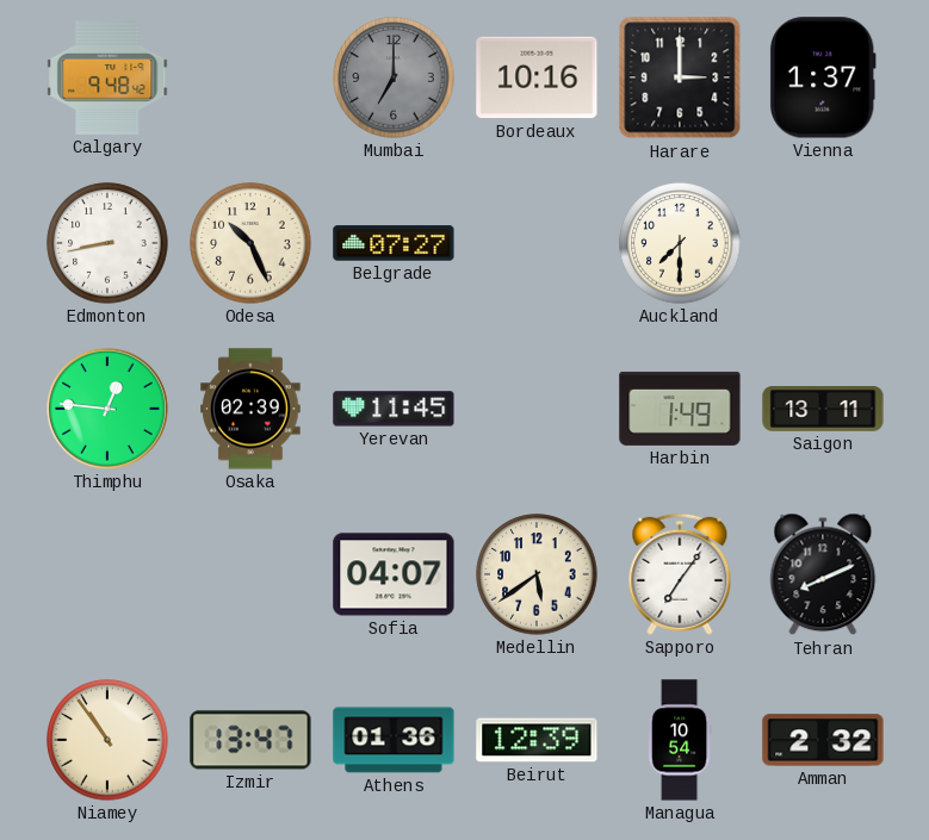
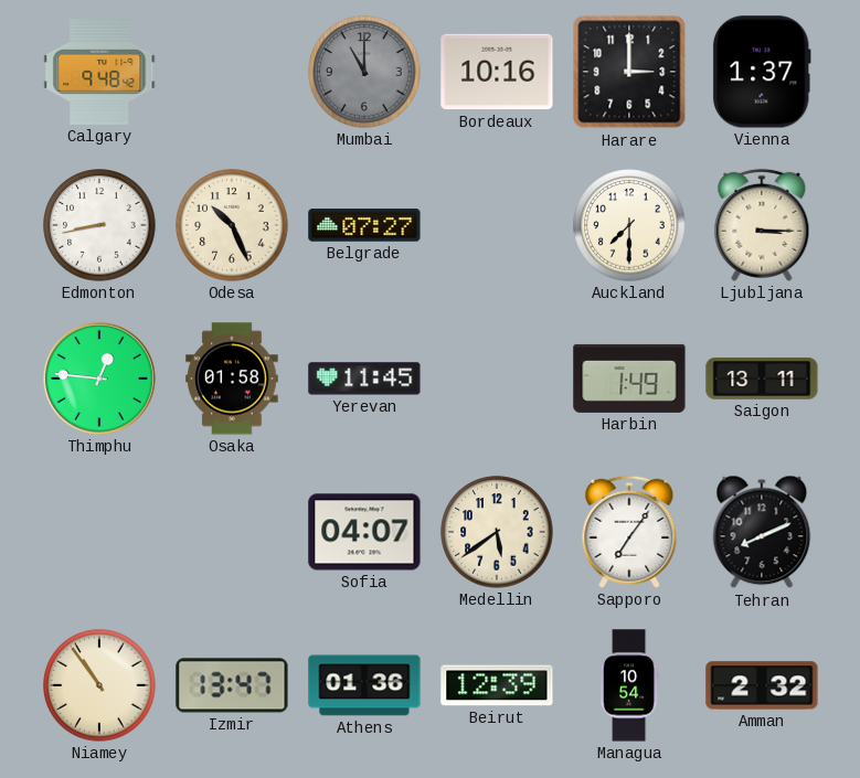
Mumbai: 7:00 -> 11:00
Ljubljana: none -> 3:15
Osaka: 02:39 -> 01:58
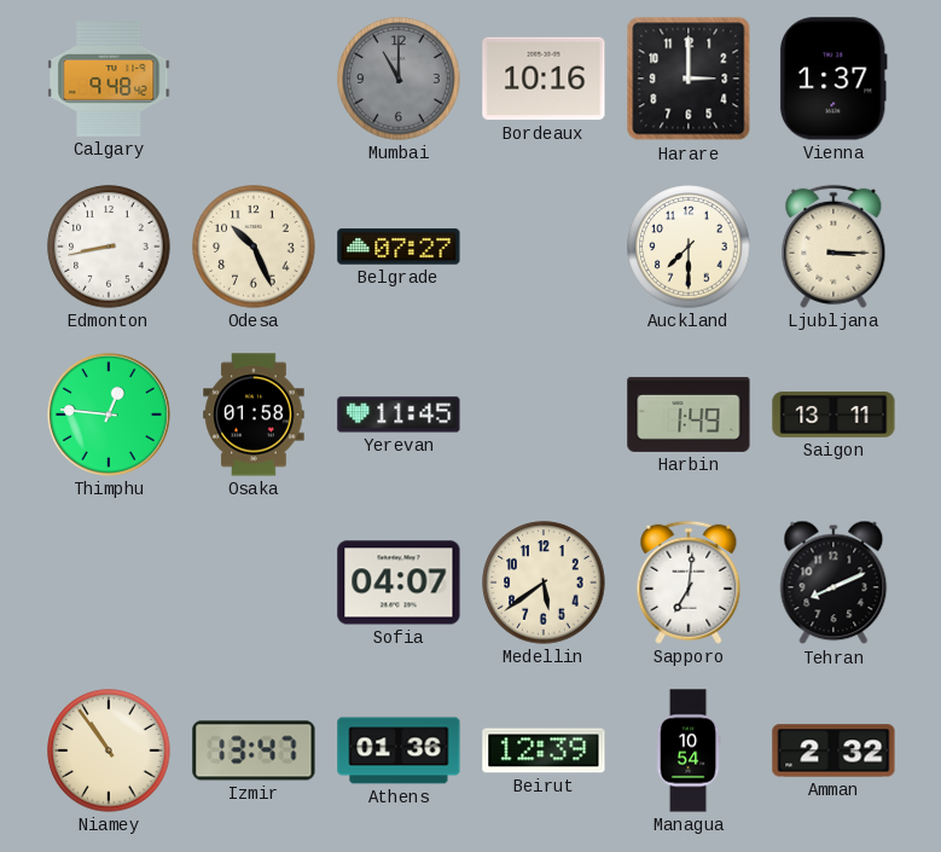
Sapporo: 7:06 -> 7:01
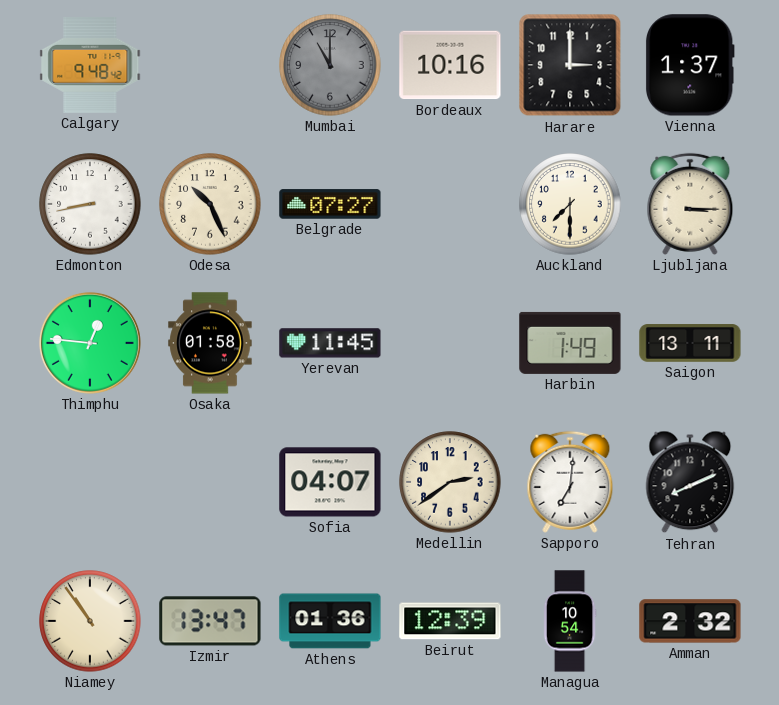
Medellin: 5:39 -> 2:39
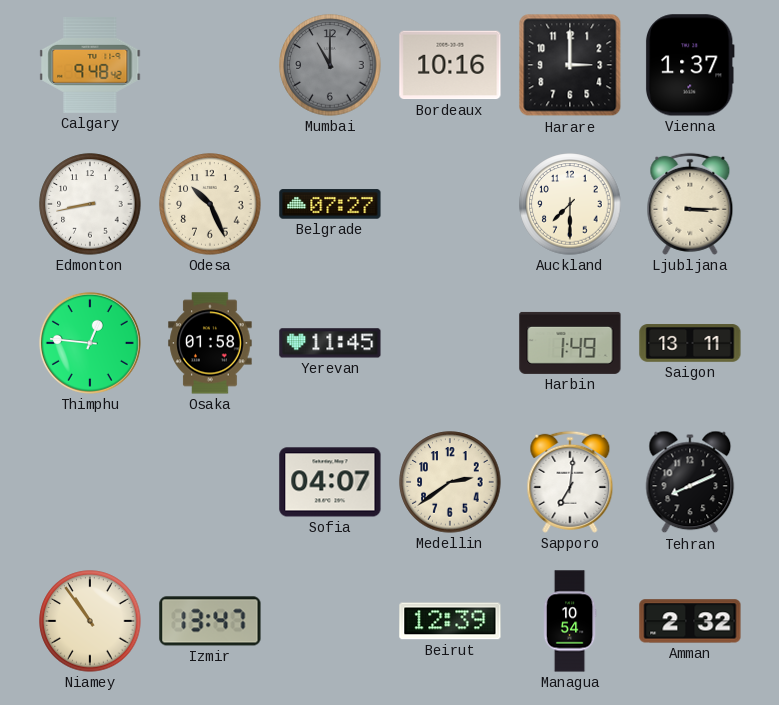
Athens: 01:36 -> none
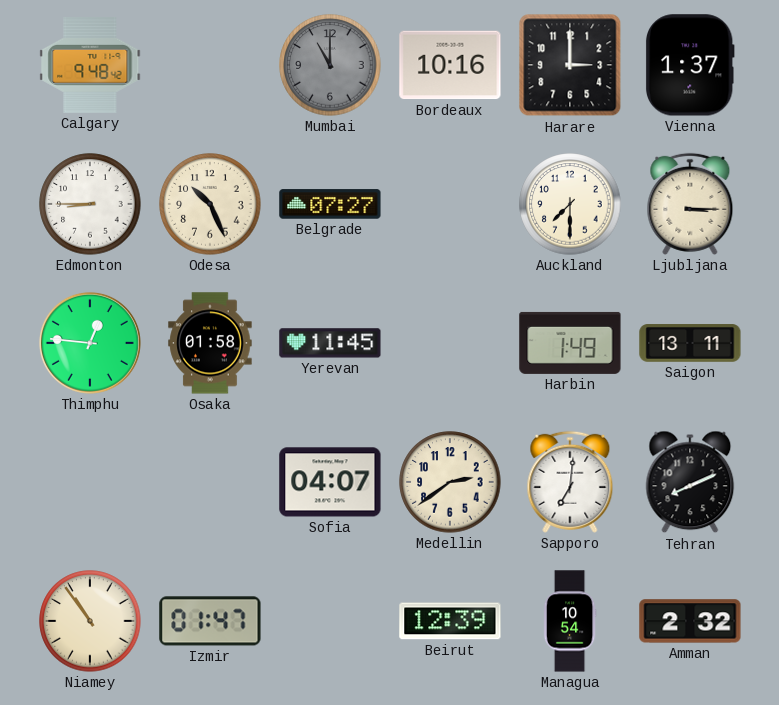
Edmonton: 8:43 -> 8:45
Izmir: 13:47 -> 01:47
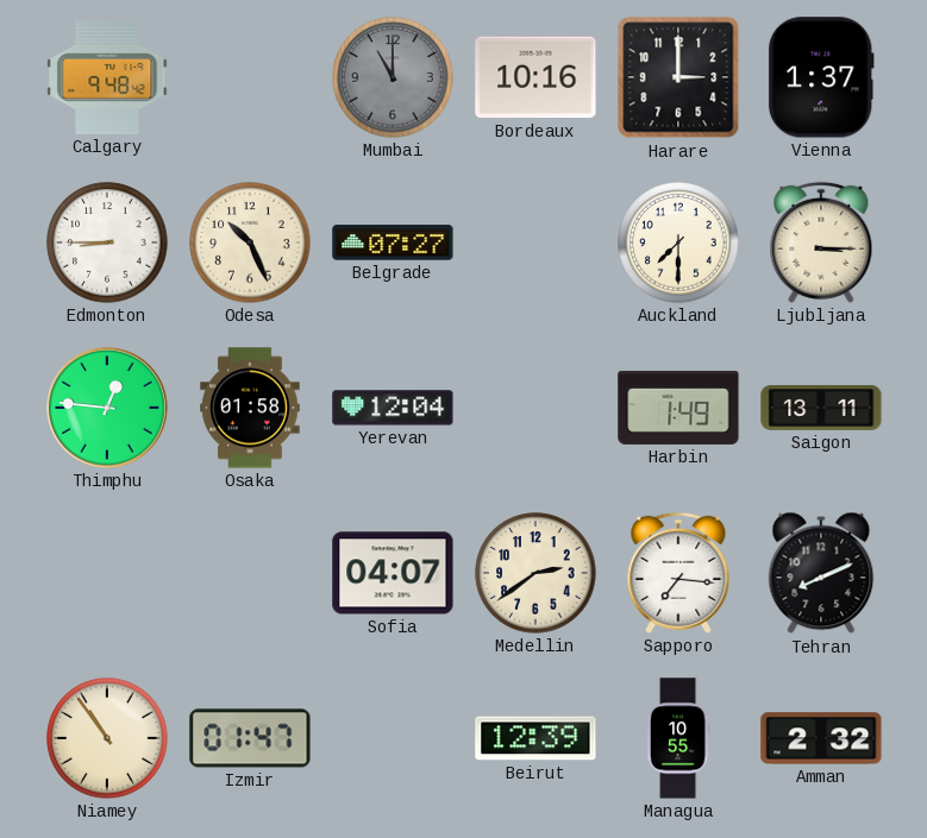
Yerevan: 11:45 -> 12:04
Sapporo: 7:01 -> 7:16
Managua: 10:54 -> 10:55
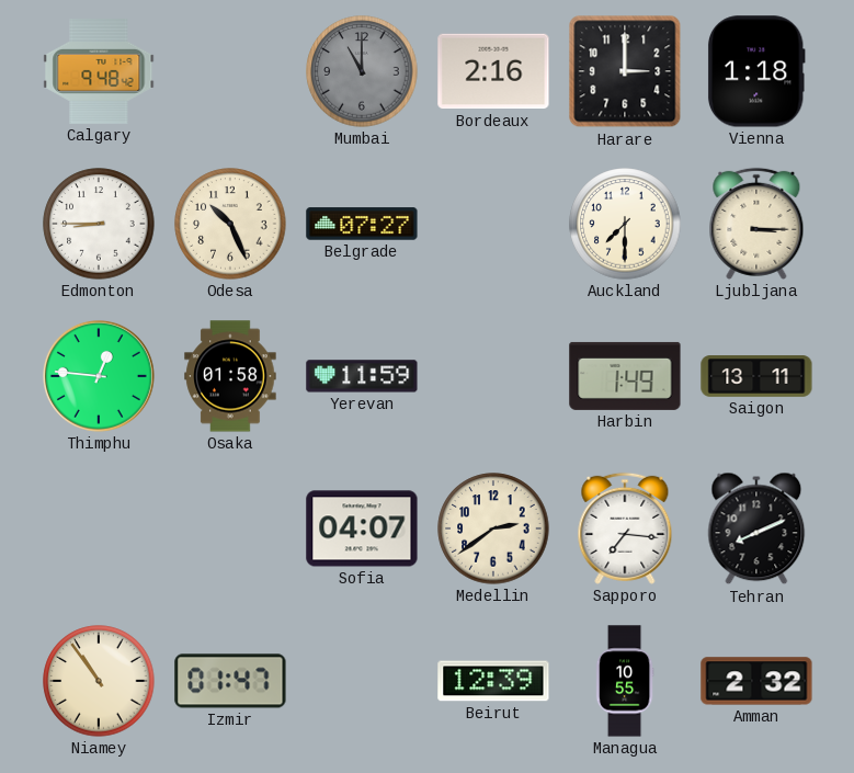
Bordeaux: 10:16 -> 2:16
Vienna: 1:37 -> 1:18
Yerevan: 12:04 -> 11:59
